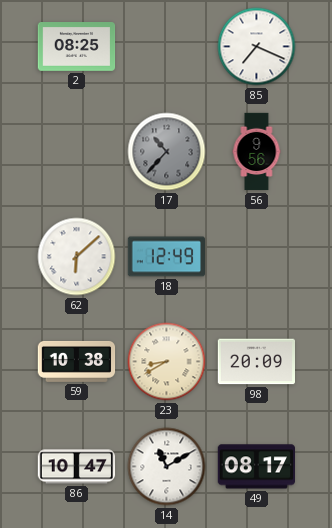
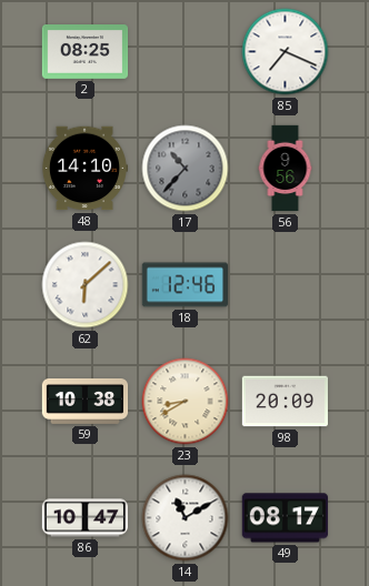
48: none -> 14:10
18: 12:49 -> 12:46
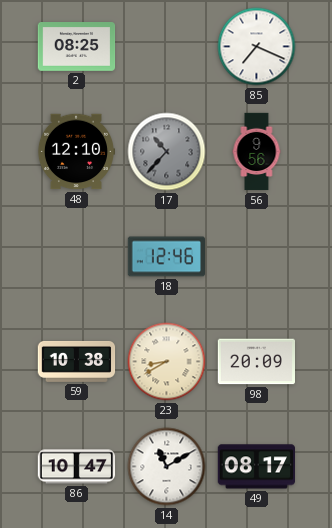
48: 14:10 -> 12:10
62: 6:08 -> none
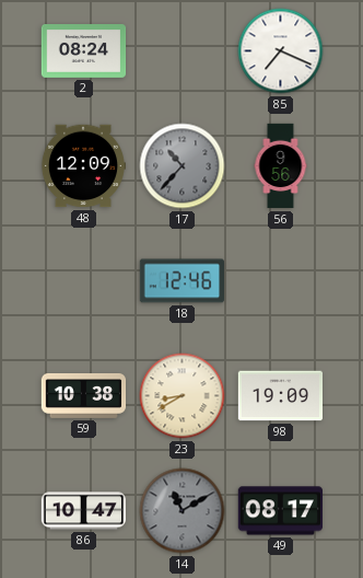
2: 08:25 -> 08:24
48: 12:10 -> 12:09
98: 20:09 -> 19:09
14 dial: white -> grey
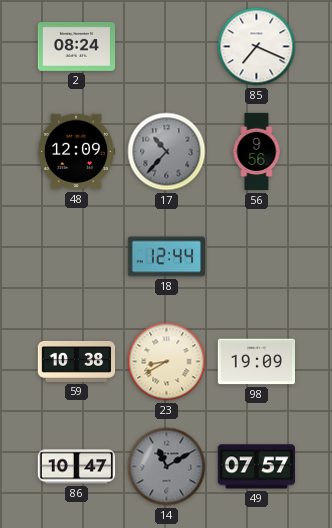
18: 12:46 -> 12:44
49: 08:17 -> 07:57
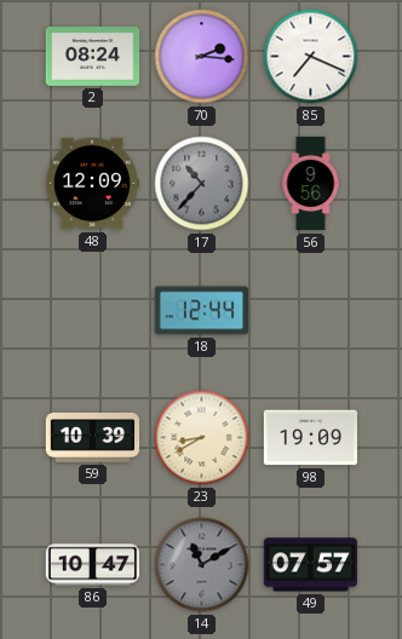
70: none -> 2:16
59: 10:38 -> 10:39
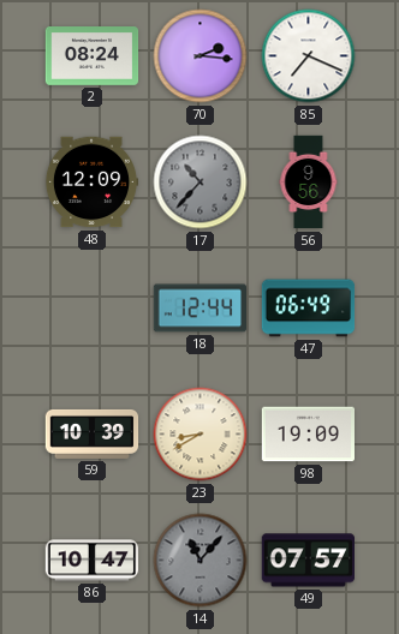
47: none -> 06:49
14: 11:10 -> 11:07
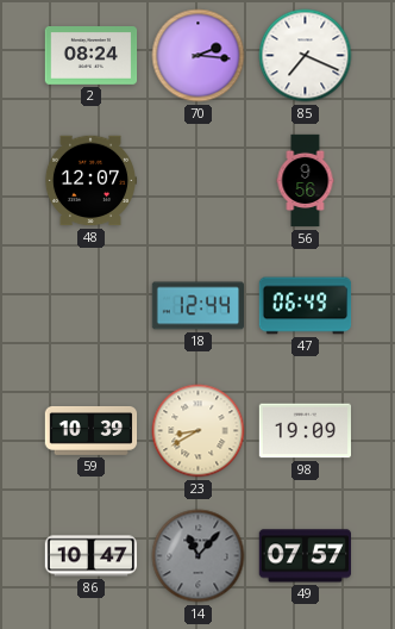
48: 12:09 -> 12:07
17: 10:37 -> none
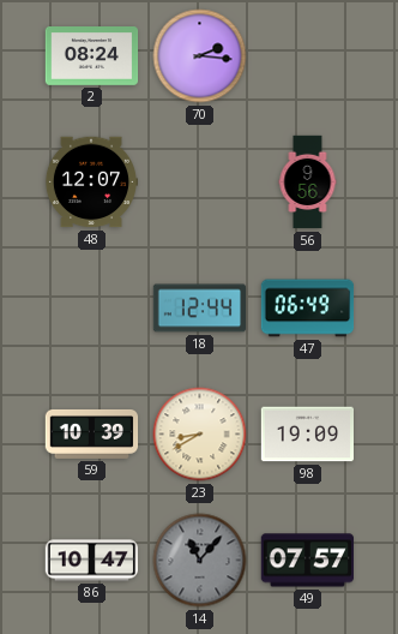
85: 7:19 -> none
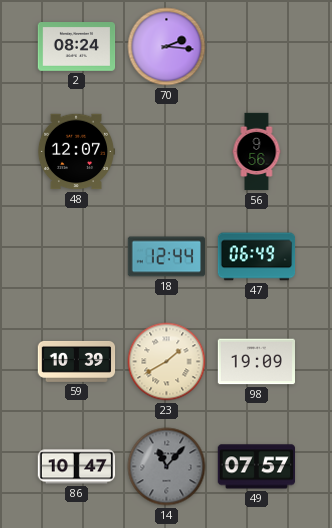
23: 8:40 -> 1:40
